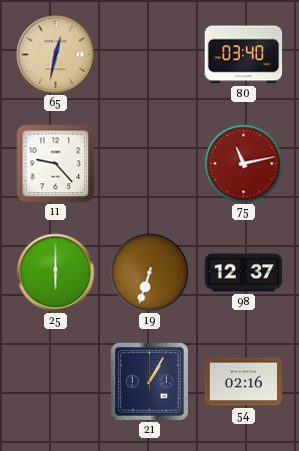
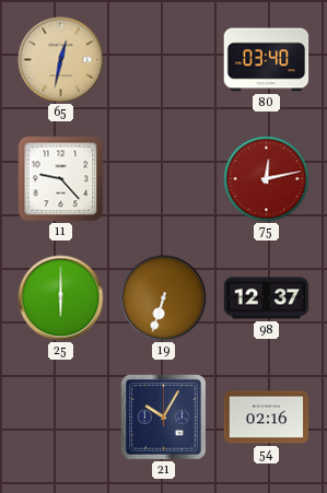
75: 11:13 -> 12:13
21: 1:05 -> 10:05
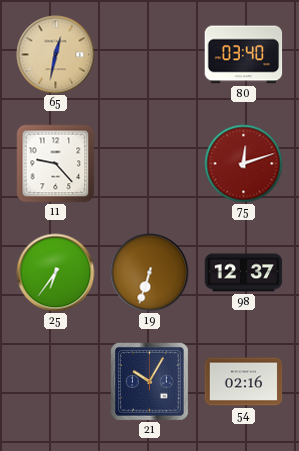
75: 12:13 -> 12:12
25: 6:00 -> 6:36
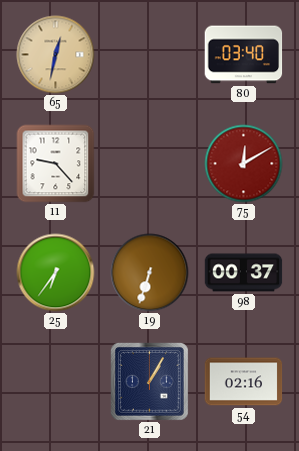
75: 12:12 -> 12:10
98: 12:37 -> 00:37
21: 10:05 -> 1:05
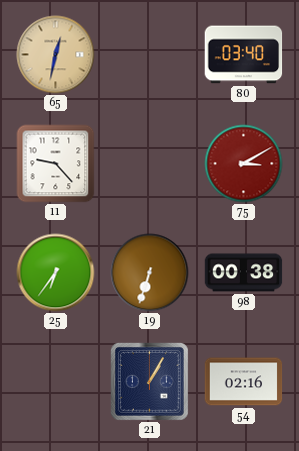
75: 12:10 -> 3:10
98: 00:37 -> 00:38
